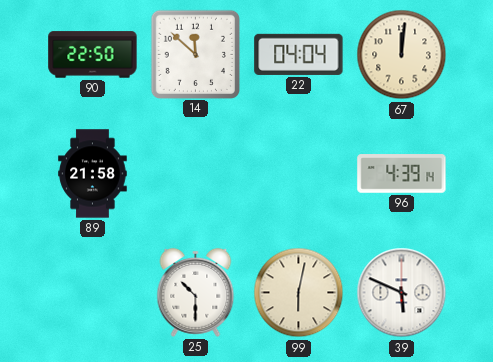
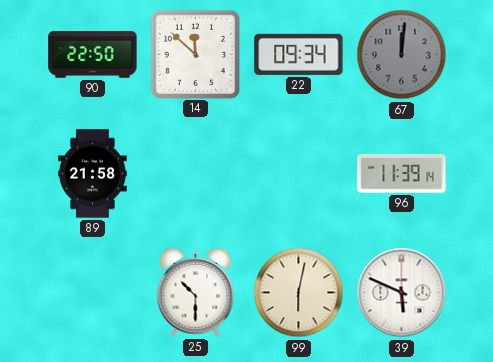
22: 04:04 -> 09:34
67 dial: cream -> grey
96: 4:39 -> 11:39
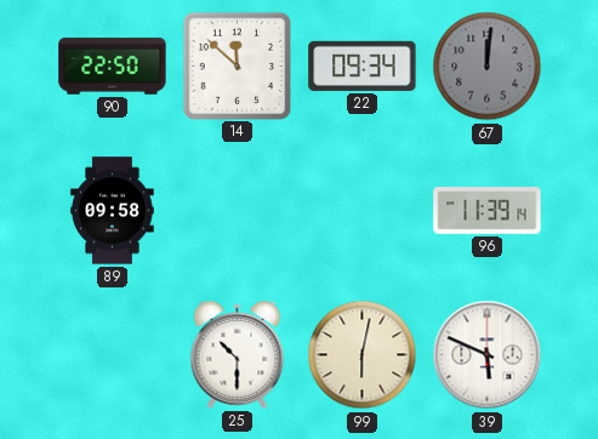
89: 21:58 -> 09:58
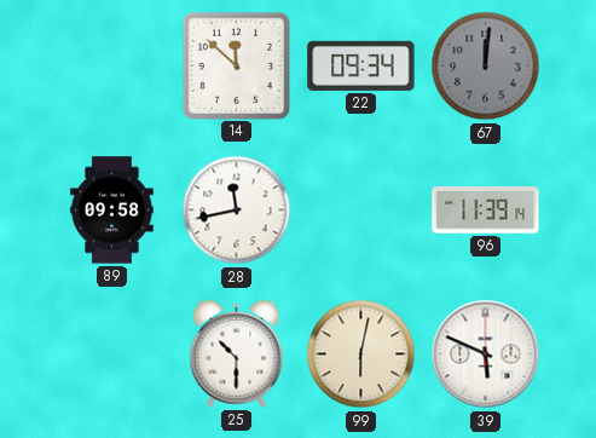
90: 22:50 -> none
28: none -> 11:43
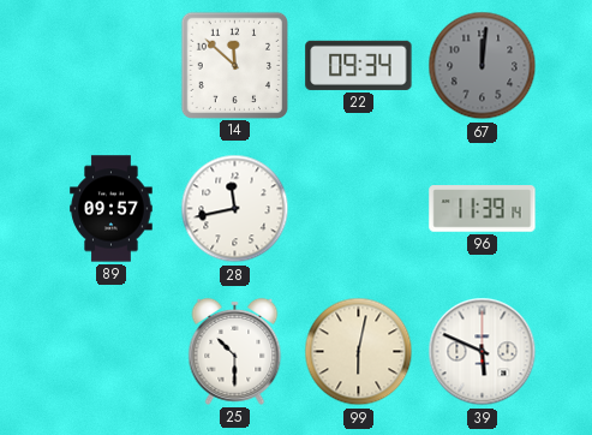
89: 09:58 -> 09:57
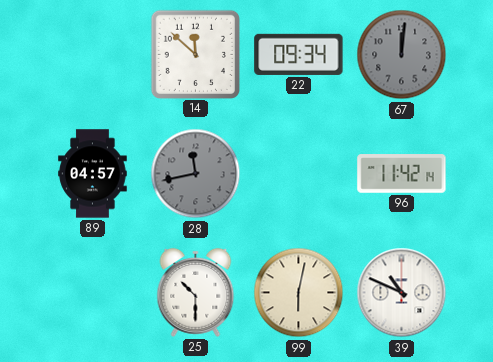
89: 09:57 -> 04:57
28 dial: white -> grey
96: 11:39 -> 11:42
39: 5:49 -> 10:49
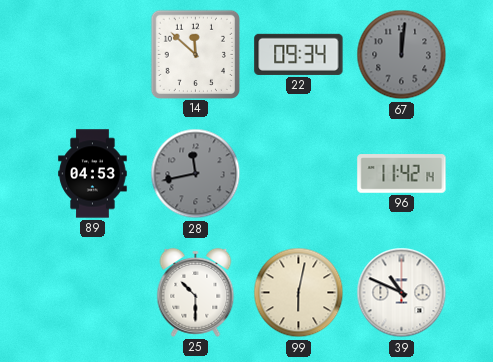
89: 04:57 -> 04:53
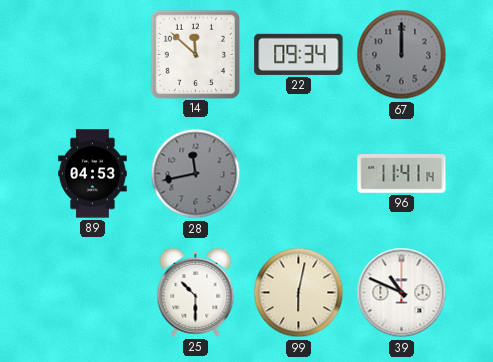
67: 12:01 -> 12:00
96: 11:42 -> 11:41
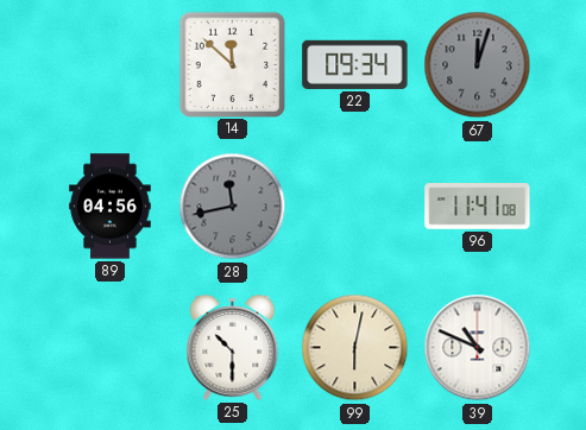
67: 12:00 -> 12:03
89: 04:53 -> 04:56
96: 11:41:14 -> 11:41:08
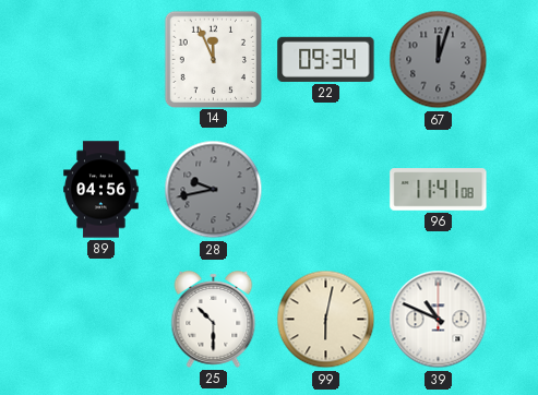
14: 11:52 -> 11:56
28: 11:43 -> 9:43
